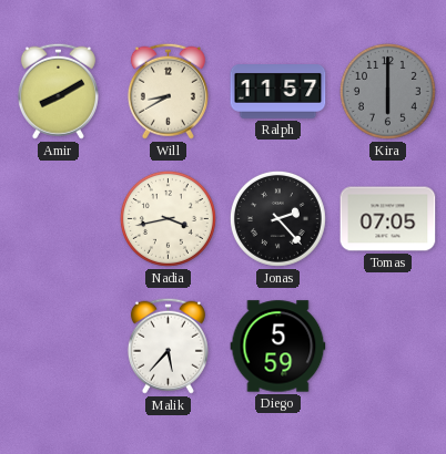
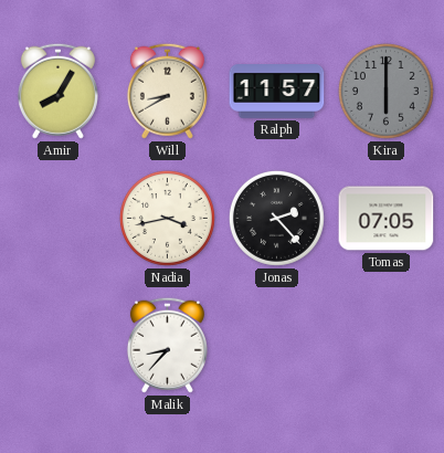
Amir: 8:10 -> 8:05
Malik: 5:37 -> 8:37
Diego: 5:59 -> none
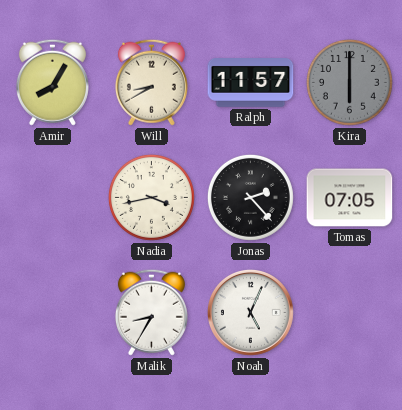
Malik: 8:37 -> 8:35
Noah: none -> 5:04
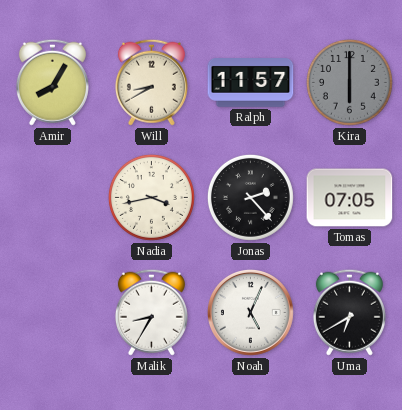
Uma: none -> 6:40
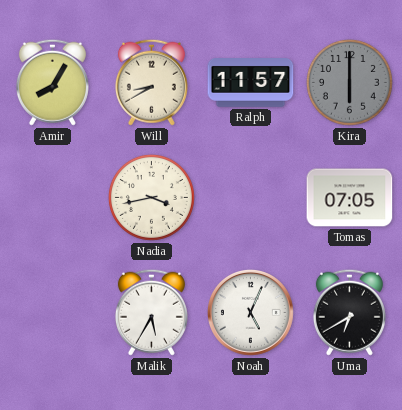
Jonas: 2:23 -> none
Malik: 8:35 -> 5:35
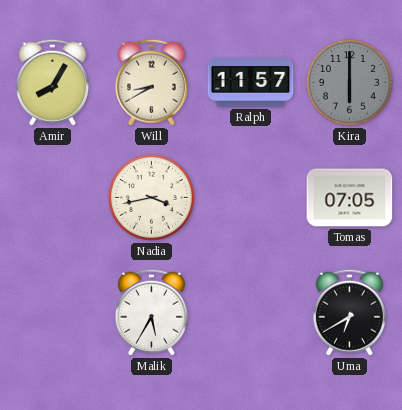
Noah: 5:04 -> none
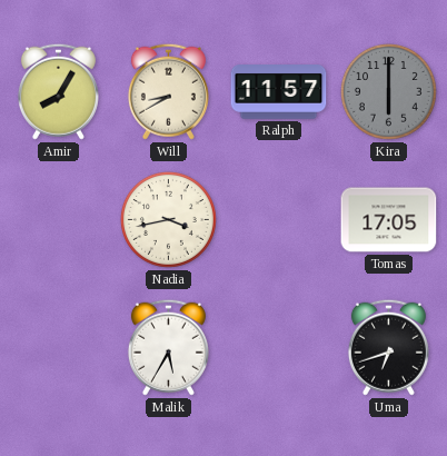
Tomas: 07:05 -> 17:05
Uma: 6:40 -> 6:42
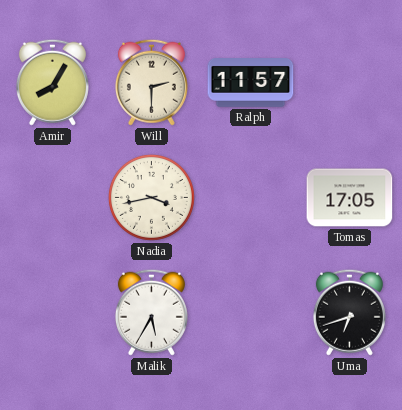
Will: 8:40 -> 2:30
Kira: 6:00 -> none
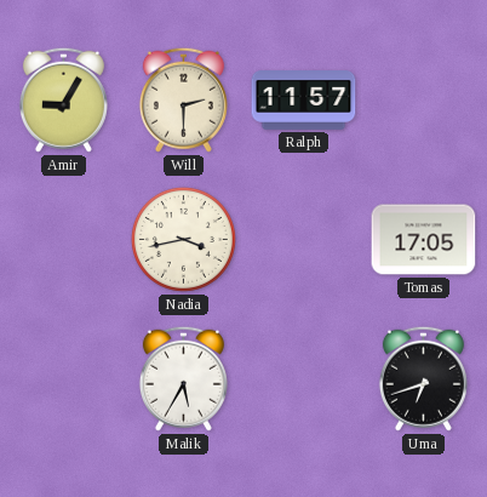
Amir: 8:05 -> 9:05
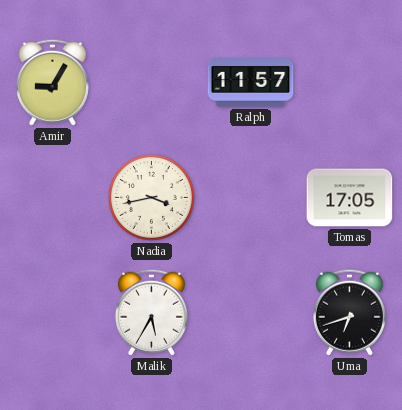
Will: 2:30 -> none
